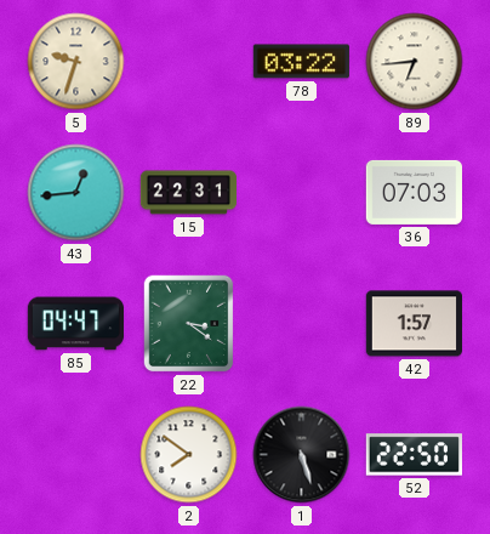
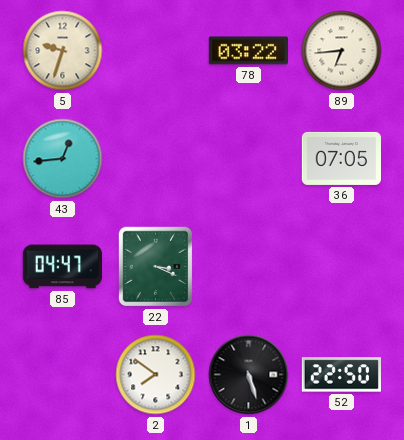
15: 22:31 -> none
36: 07:03 -> 07:05
22: 3:21 -> 3:19
42: 1:57 -> none
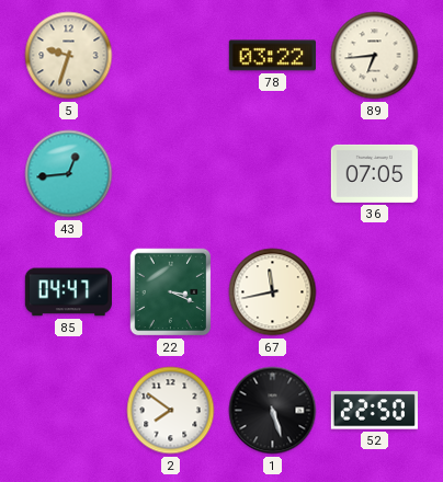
67: none -> 11:43
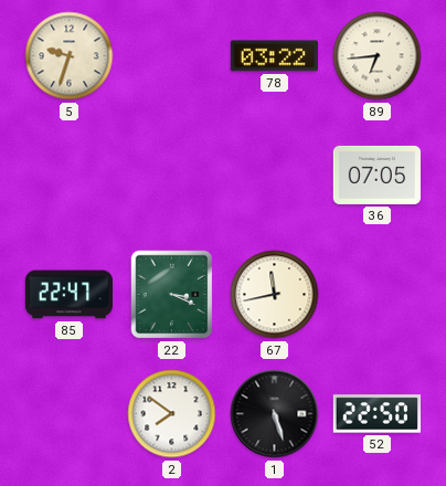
43: 12:44 -> none
85: 04:47 -> 22:47
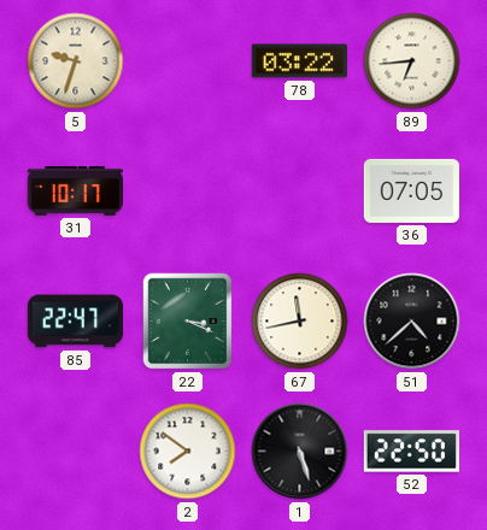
31: none -> 10:17
51: none -> 4:38
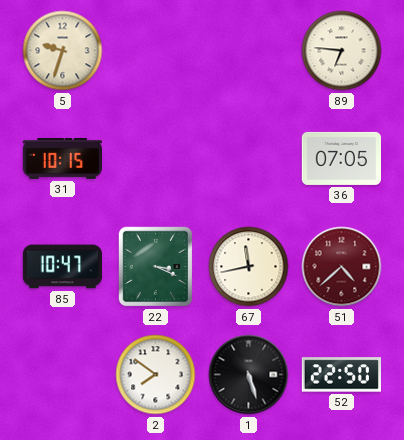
78: 03:22 -> none
89: 6:44 -> 6:46
31: 10:17 -> 10:15
85: 22:47 -> 10:47
51 dial: black -> burgundy
